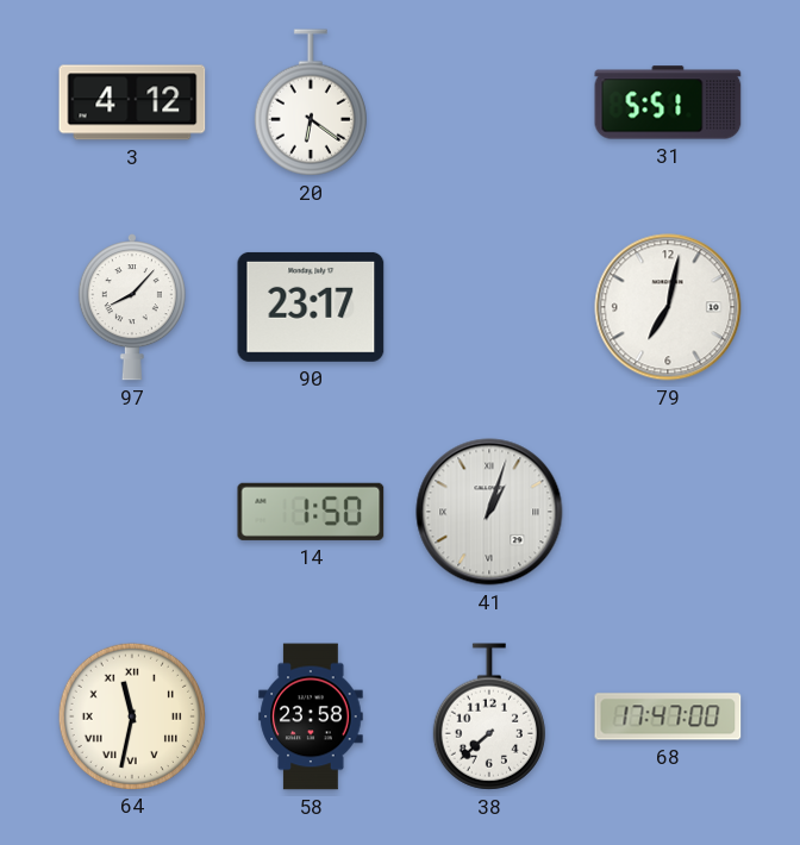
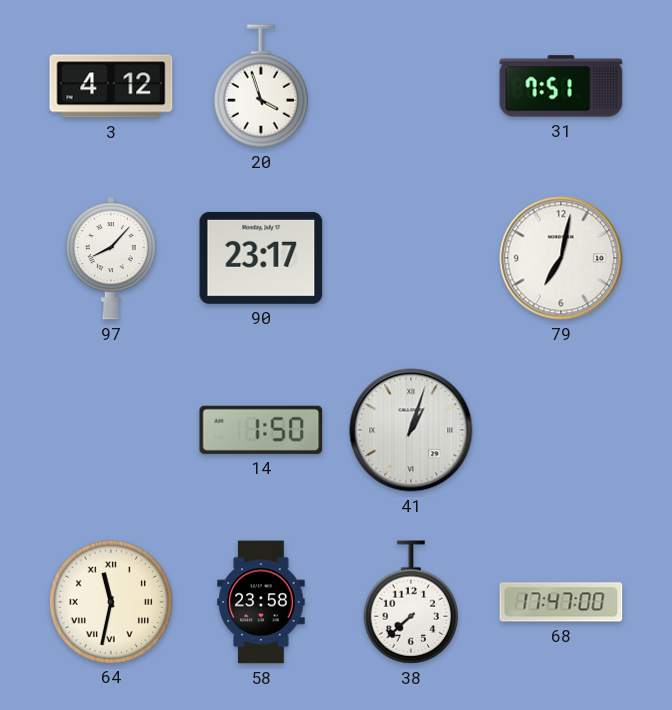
20: 6:21 -> 3:57
31: 5:51 -> 7:51
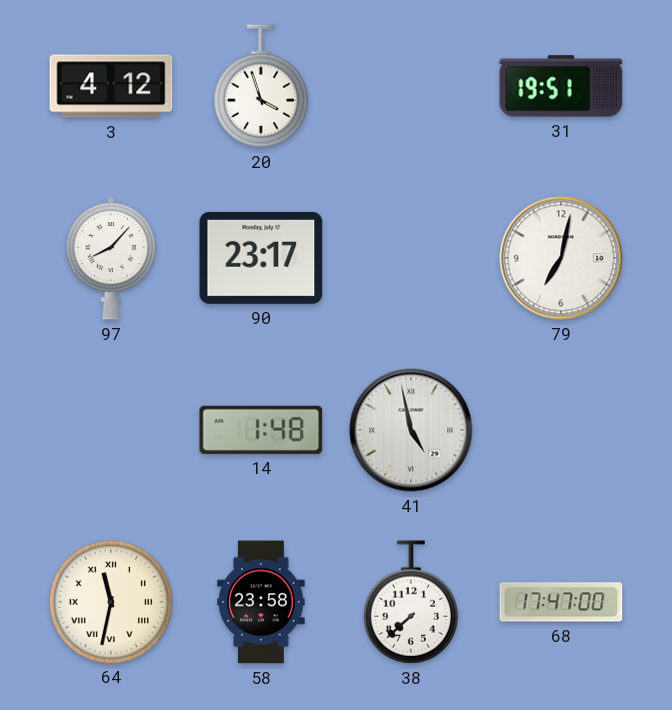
31: 7:51 -> 19:51
14: 1:50 -> 1:48
41: 1:03 -> 4:58
